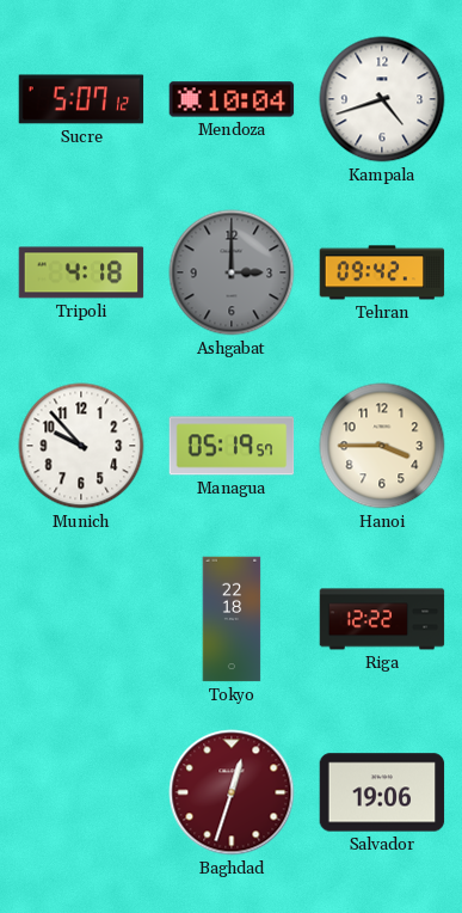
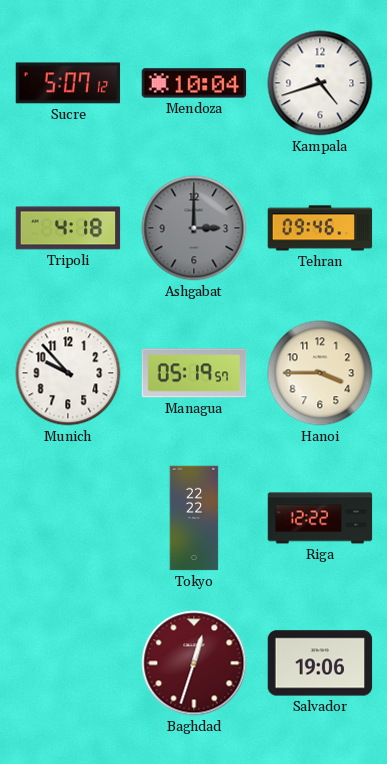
Tehran: 09:42 -> 09:46
Tokyo: 22:18 -> 22:22
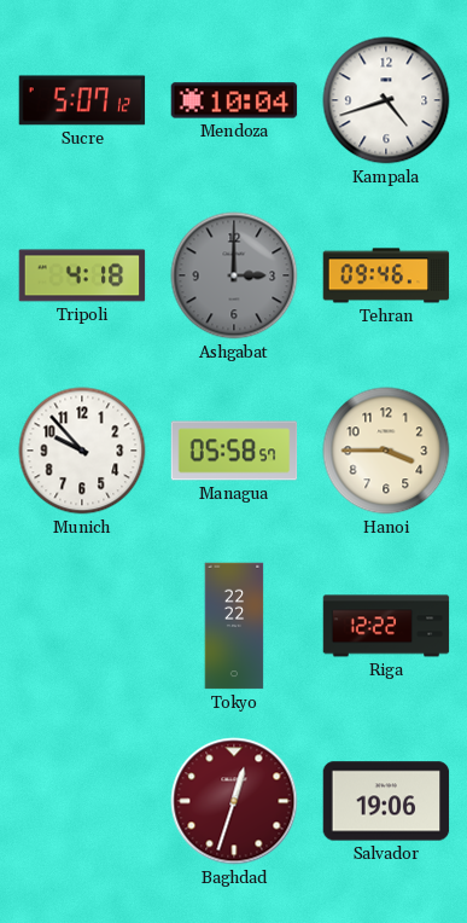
Managua: 05:19 -> 05:58
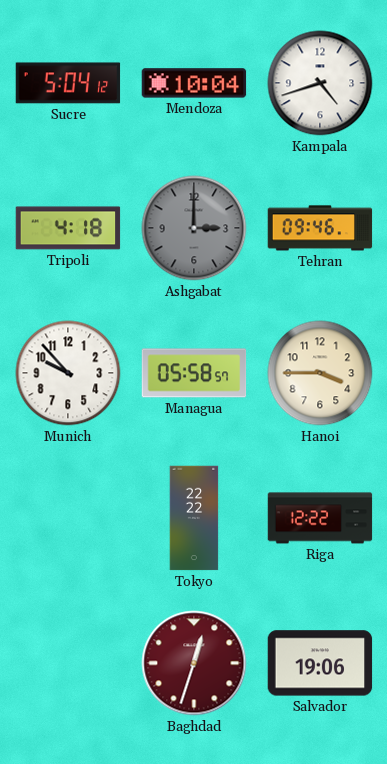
Sucre: 5:07 -> 5:04
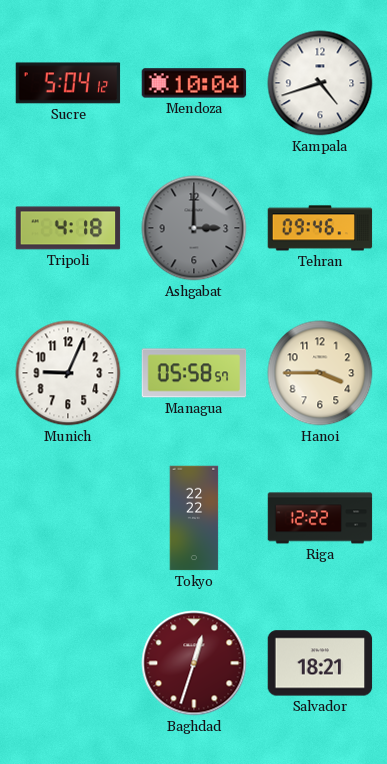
Munich: 9:53 -> 9:04
Salvador: 19:06 -> 18:21
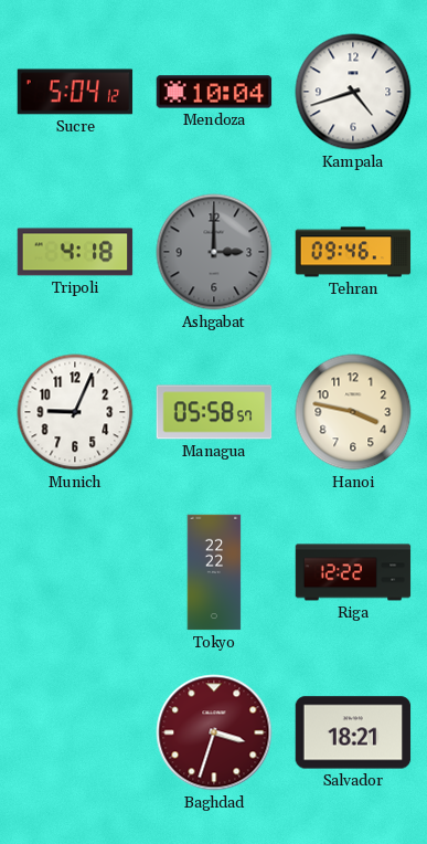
Hanoi: 3:45 -> 3:47
Baghdad: 12:33 -> 3:33
